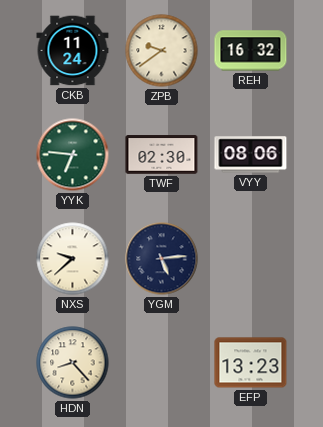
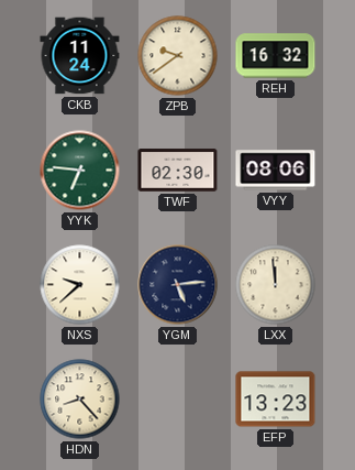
LXX: none -> 11:59
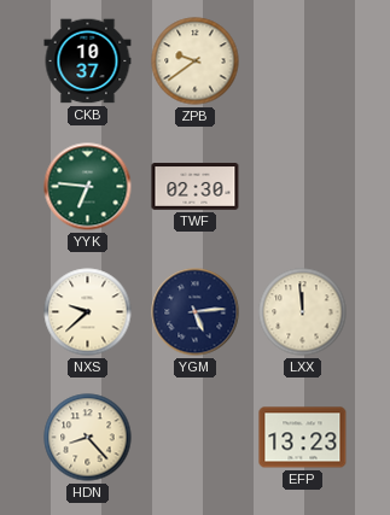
CKB: 11:24 -> 10:37
REH: 16:32 -> none
VYY: 08:06 -> none
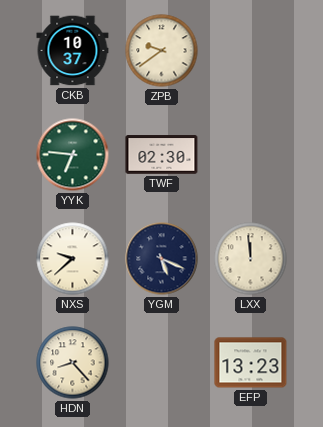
YGM: 5:14 -> 5:19
